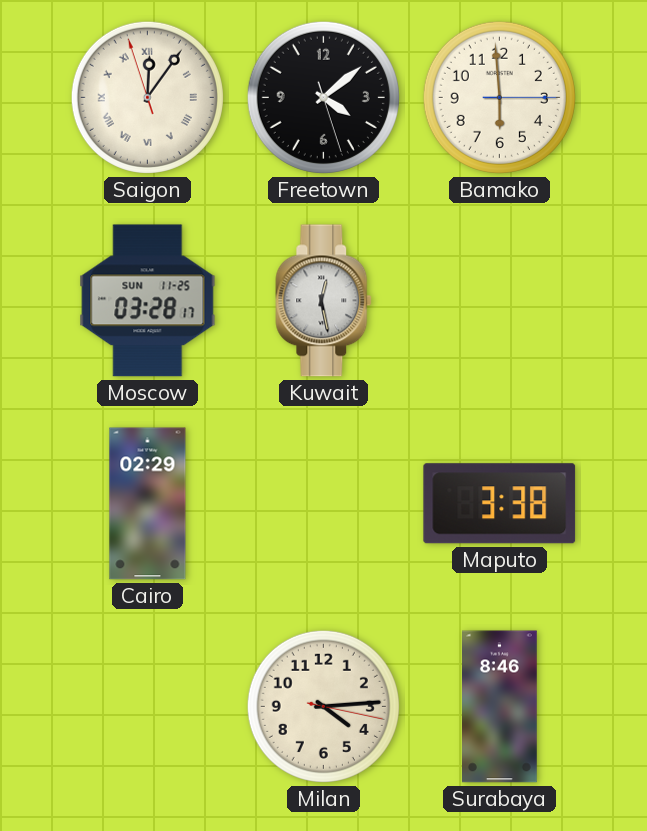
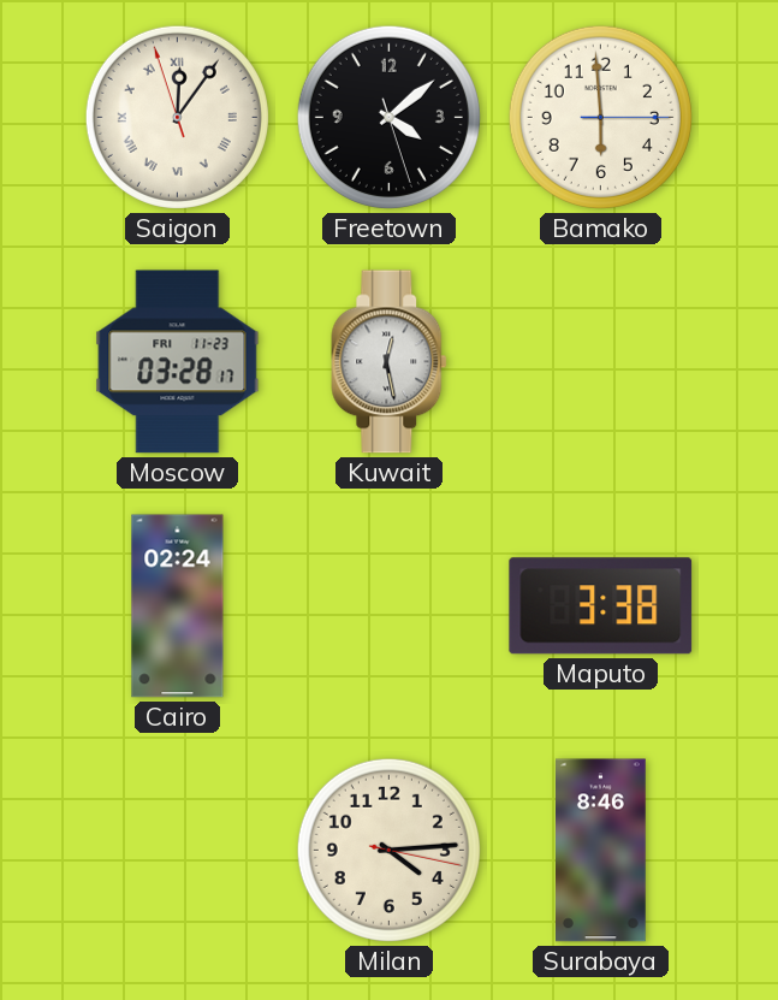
Moscow date: SUN 11-25 -> FRI 11-23
Cairo: 02:29 -> 02:24
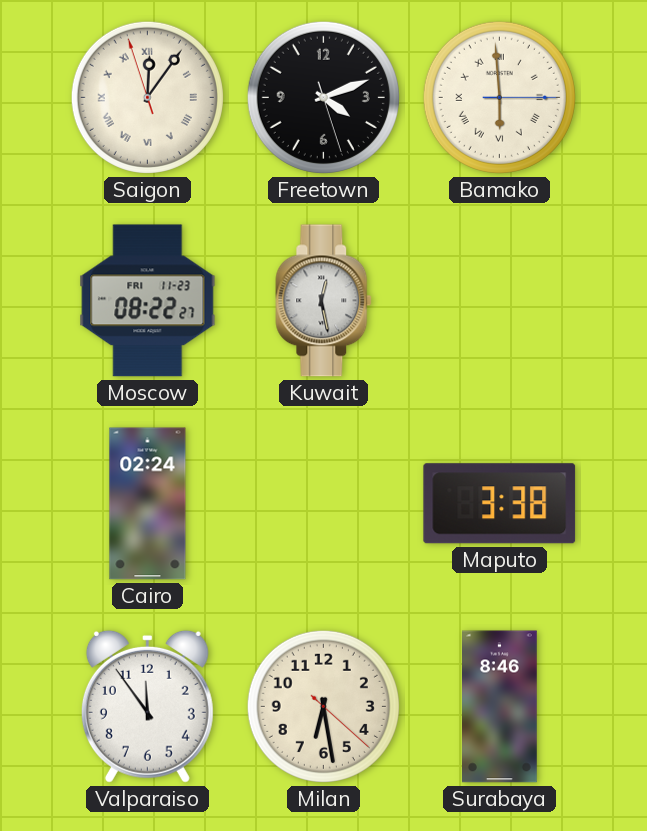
Freetown: 4:08 -> 4:11
Bamako numerals: Arabic -> Roman
Moscow: 03:28 -> 08:22
Valparaiso: none -> 11:54
Milan: 4:14 -> 6:28
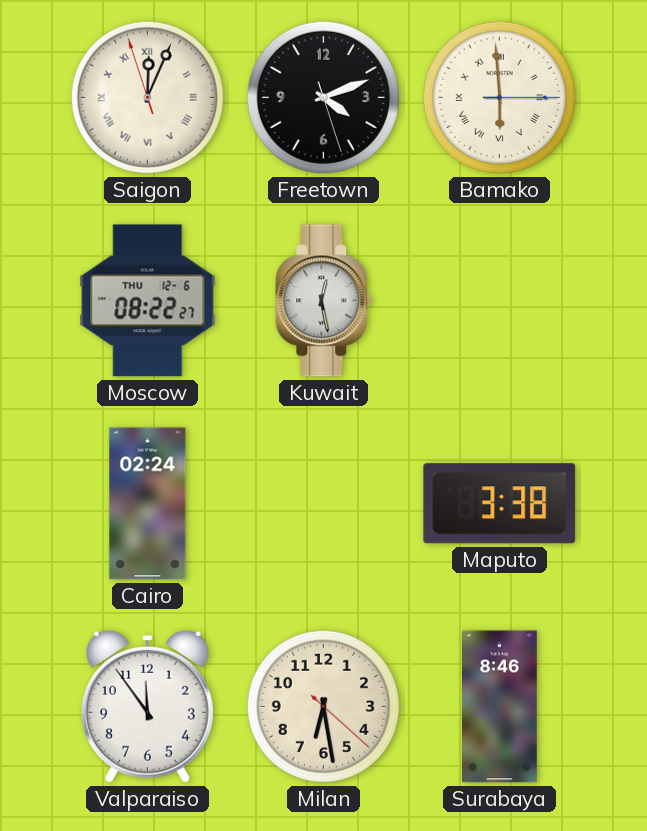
Saigon: 12:05 -> 12:03
Moscow date: FRI 11-23 -> THU 12-6
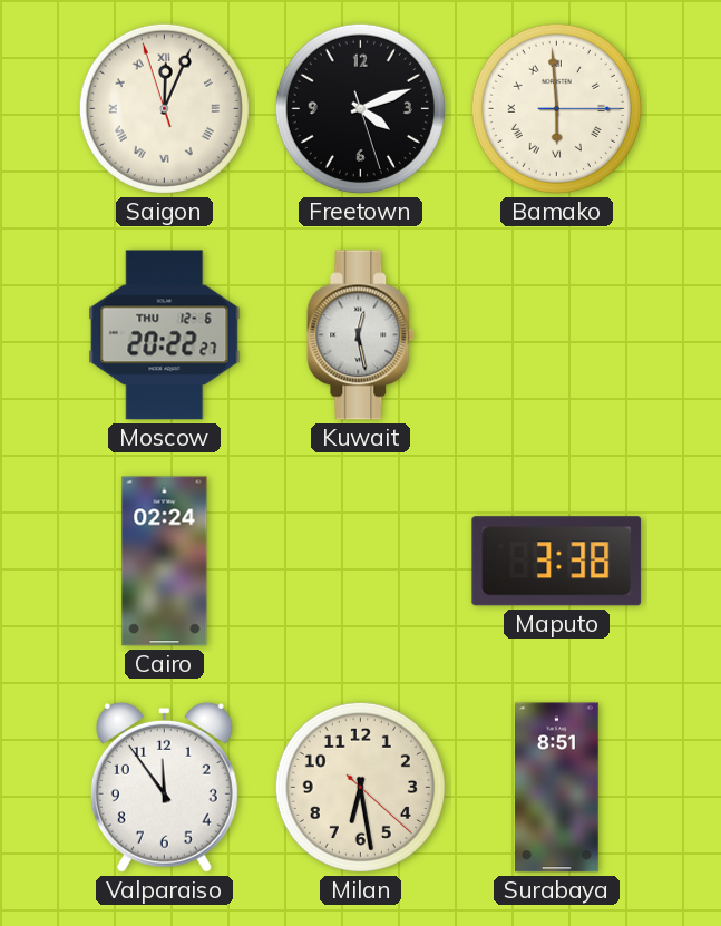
Moscow: 08:22 -> 20:22
Surabaya: 8:46 -> 8:51
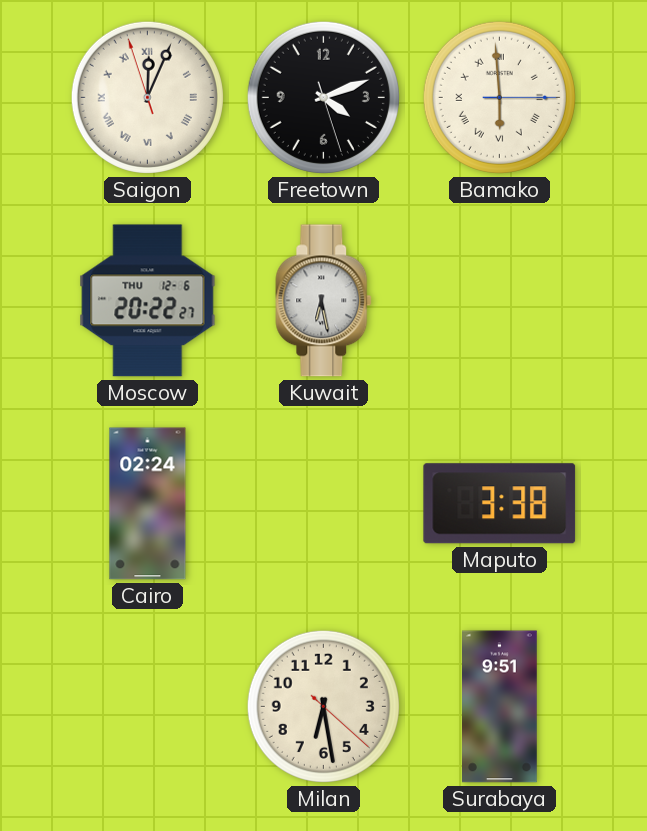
Kuwait: 12:28 -> 6:28
Valparaiso: 11:54 -> none
Surabaya: 8:51 -> 9:51
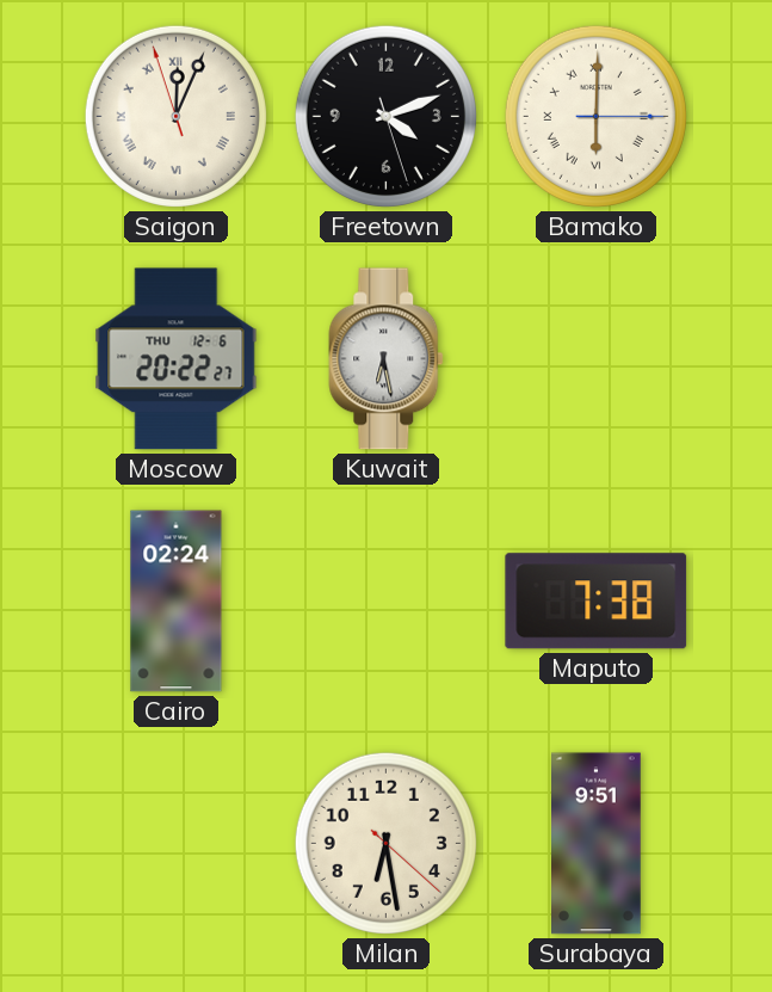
Bamako: 5:59 -> 6:00
Maputo: 3:38 -> 7:38
